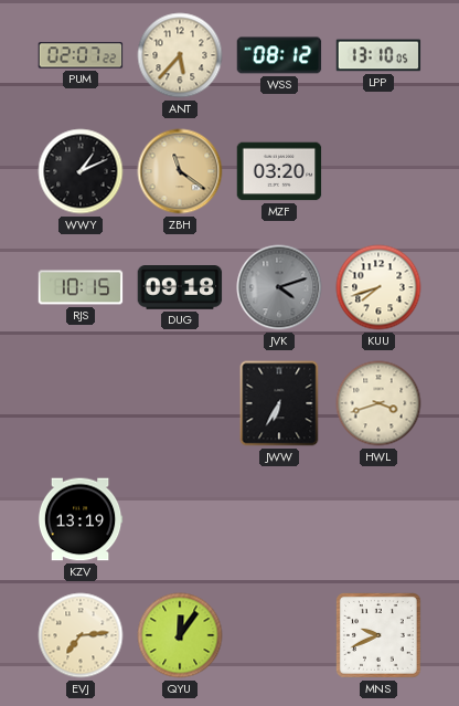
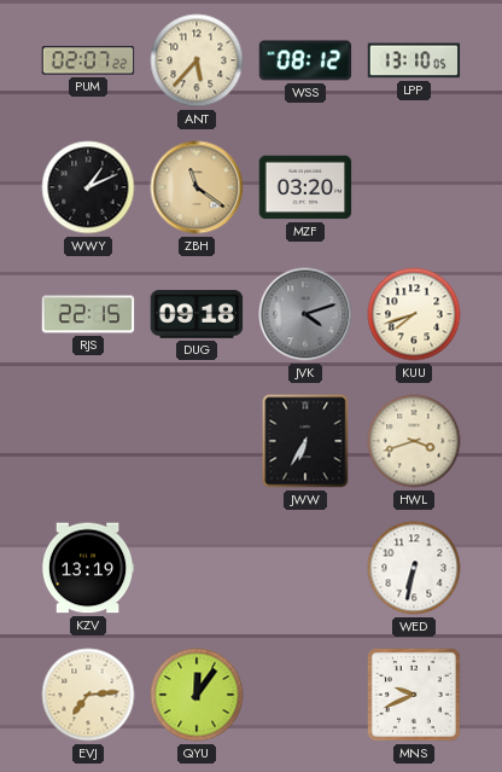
RJS: 10:15 -> 22:15
WED: none -> 6:32
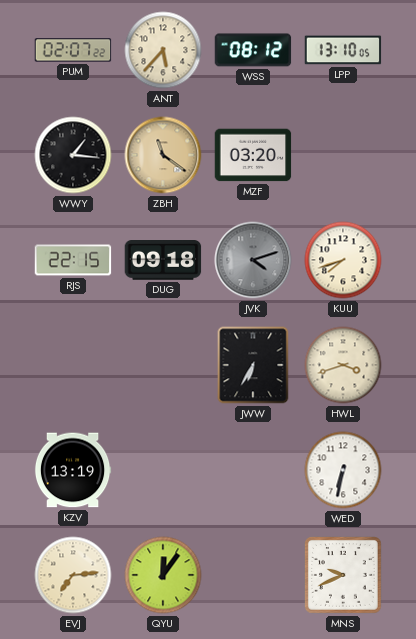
WWY: 1:11 -> 1:16
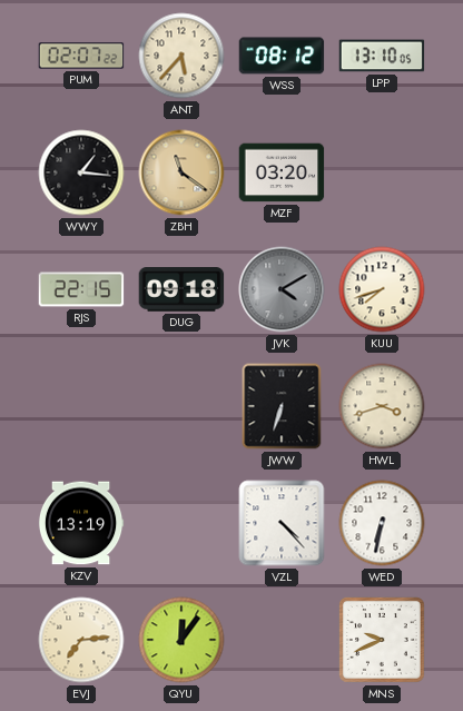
JVK: 4:12 -> 4:10
JWW: 6:35 -> 6:33
VZL: none -> 4:23
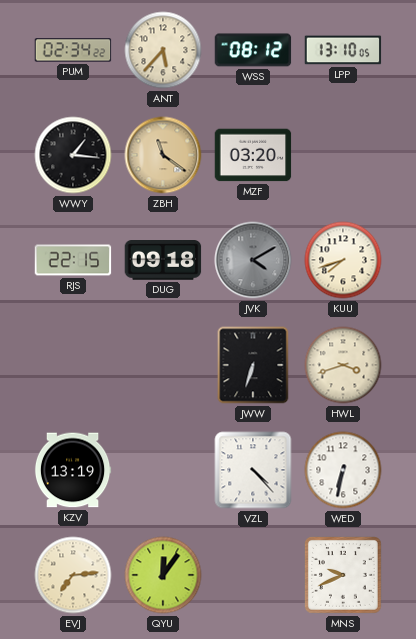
PUM: 02:07 -> 02:34
